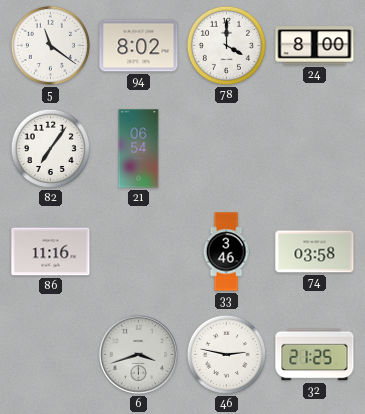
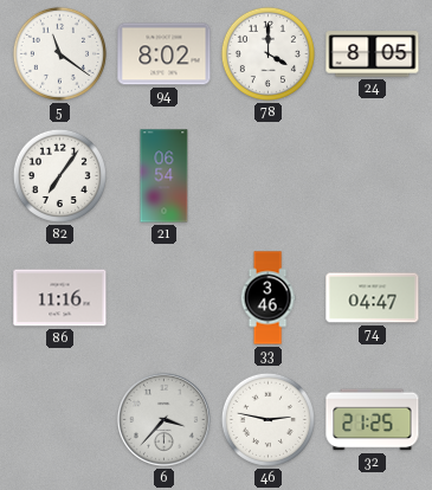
24: 8:00 -> 8:05
74: 03:58 -> 04:47
6: 3:42 -> 3:37
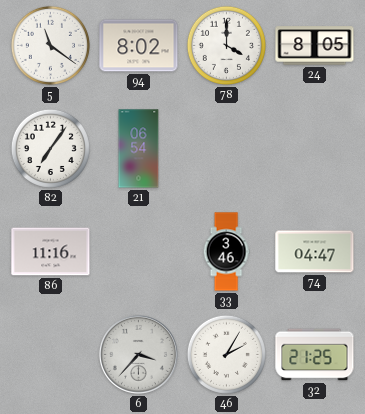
46: 2:47 -> 2:05
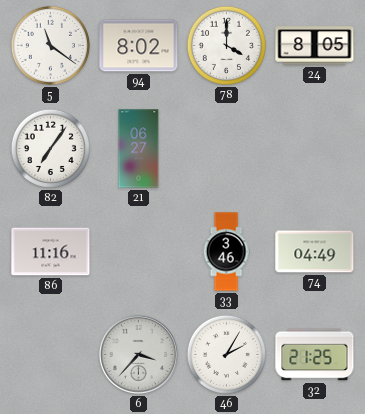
21: 06:54 -> 06:27
74: 04:47 -> 04:49
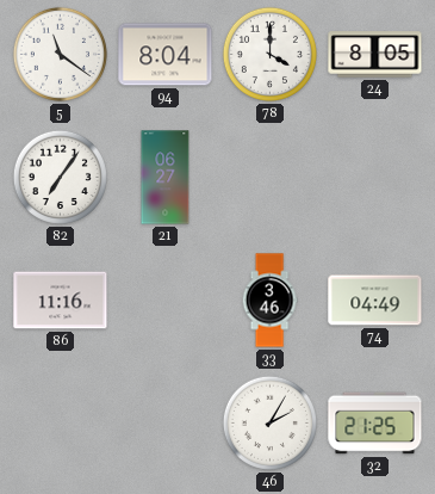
94: 8:02 -> 8:04
6: 3:37 -> none
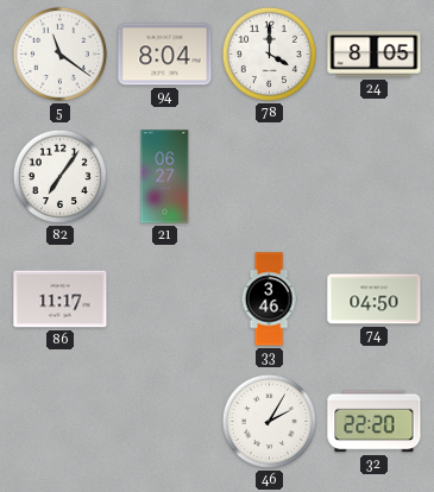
86: 11:16 -> 11:17
74: 04:49 -> 04:50
32: 21:25 -> 22:20
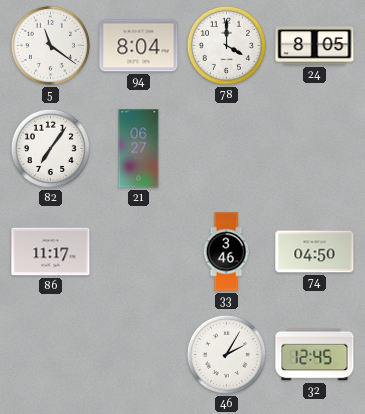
32: 22:20 -> 12:45
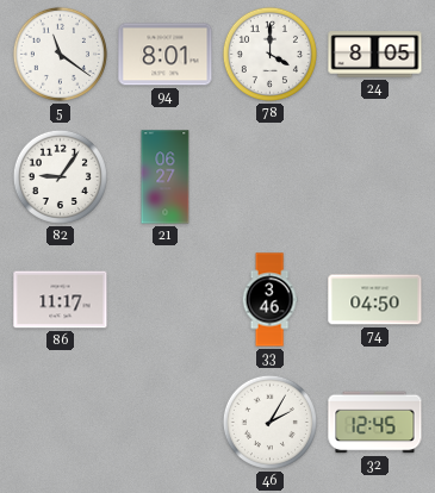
94: 8:04 -> 8:01
82: 7:06 -> 9:06
